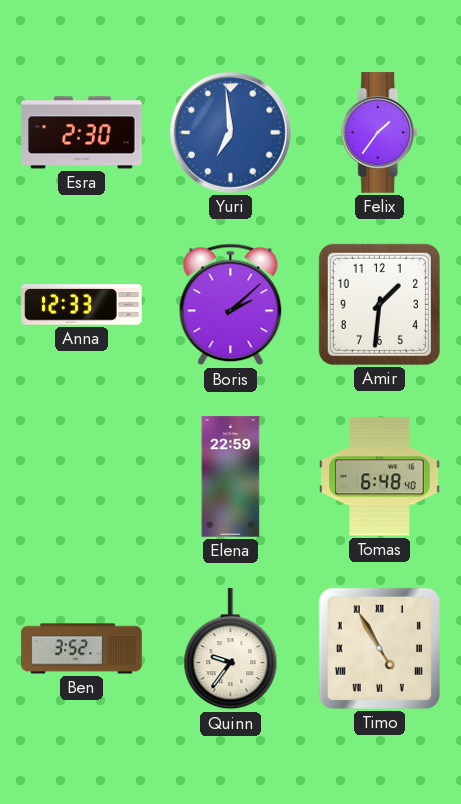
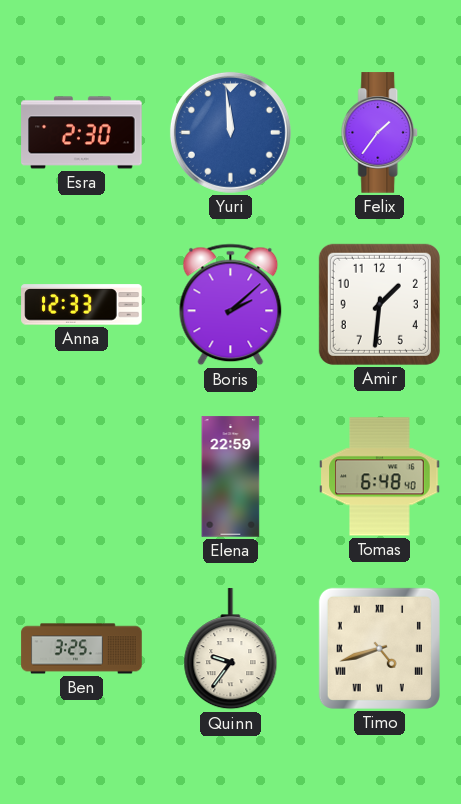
Yuri: 6:59 -> 11:59
Ben: 3:52 -> 3:25
Timo: 4:55 -> 4:42
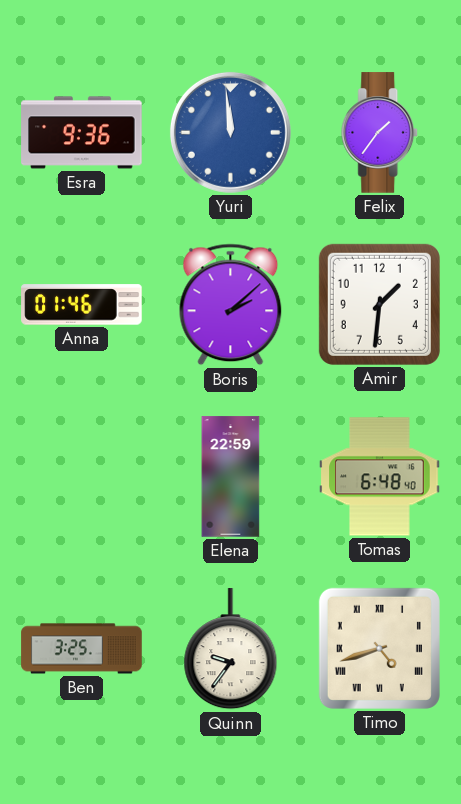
Esra: 2:30 -> 9:36
Anna: 12:33 -> 01:46
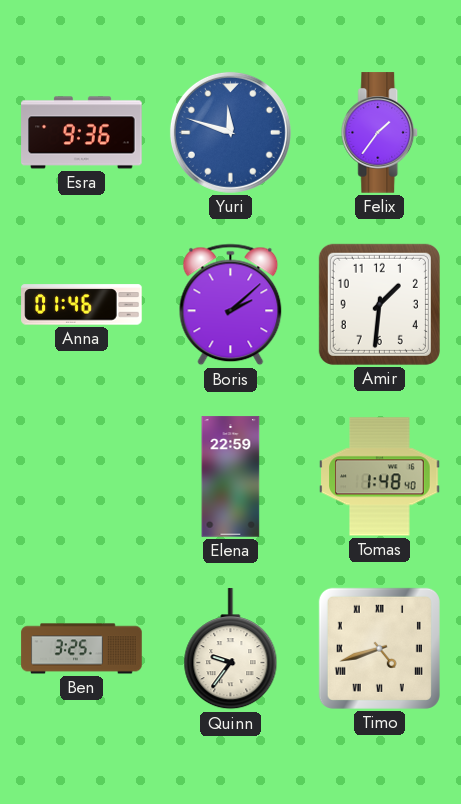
Yuri: 11:59 -> 11:48
Tomas: 6:48 -> 1:48
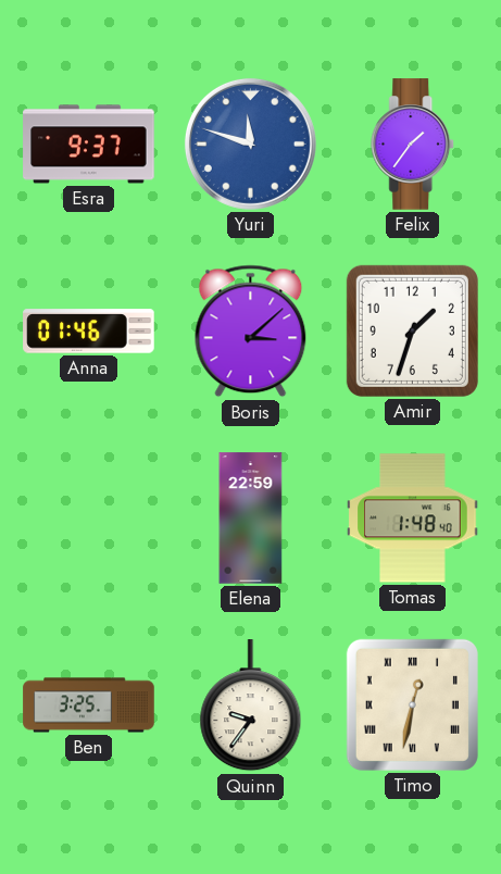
Esra: 9:36 -> 9:37
Boris: 2:08 -> 3:08
Amir: 1:31 -> 1:33
Timo: 4:42 -> 12:32
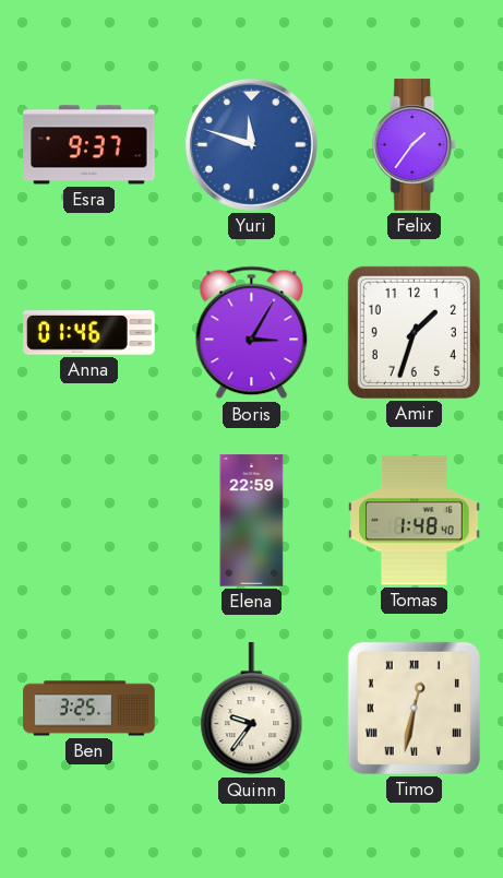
Boris: 3:08 -> 3:05
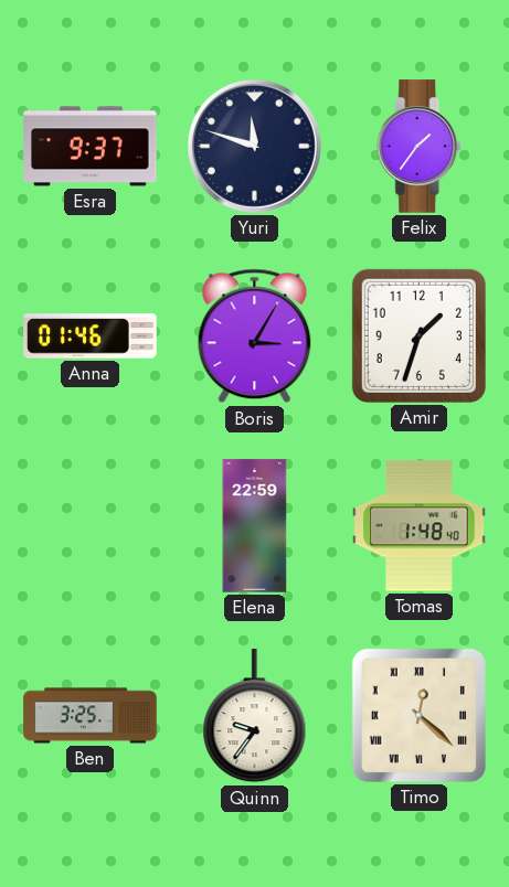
Yuri dial: blue -> navy
Timo: 12:32 -> 12:22
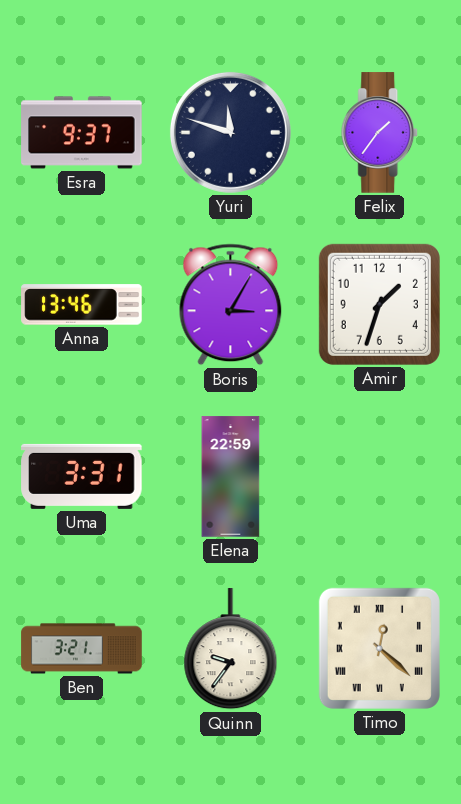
Anna: 01:46 -> 13:46
Uma: none -> 3:31
Tomas: 1:48 -> none
Ben: 3:25 -> 3:21
